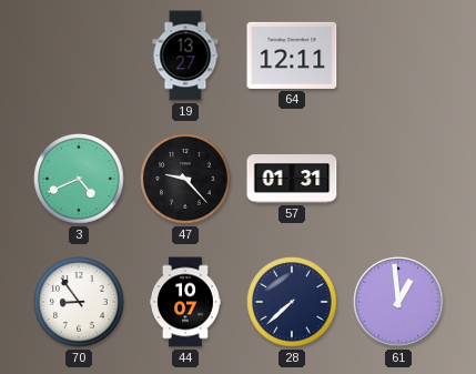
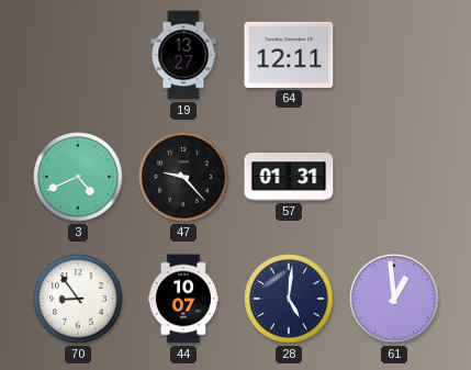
28: 7:38 -> 5:01
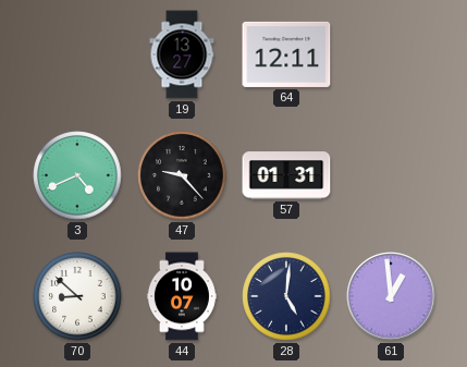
70: 8:54 -> 8:52
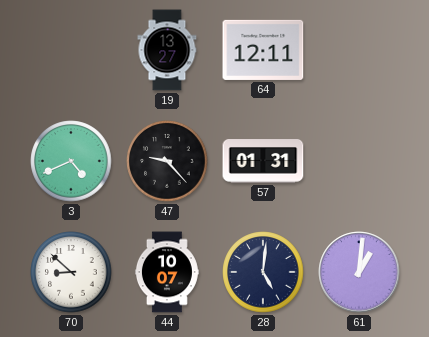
61: 12:59 -> 1:01
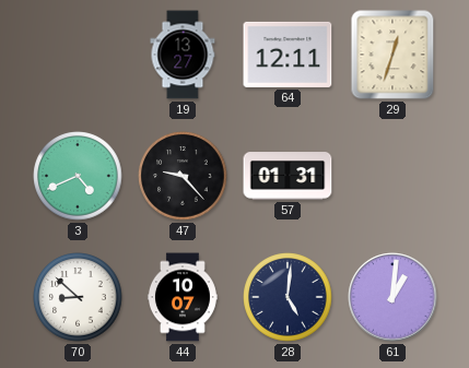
29: none -> 12:33
